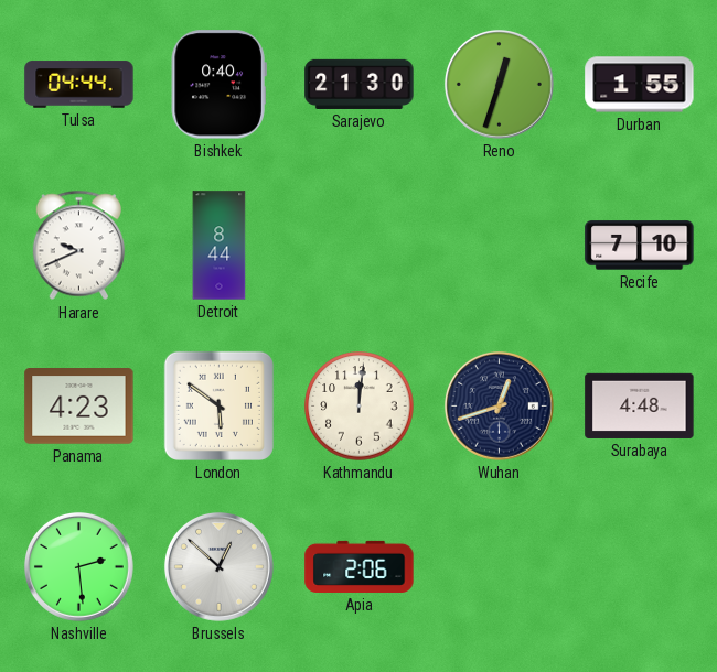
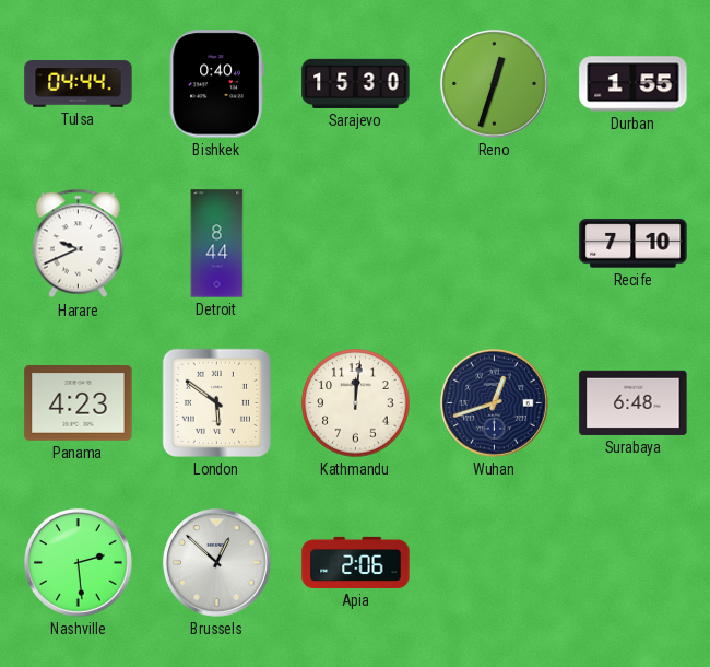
Sarajevo: 21:30 -> 15:30
Surabaya: 4:48 -> 6:48
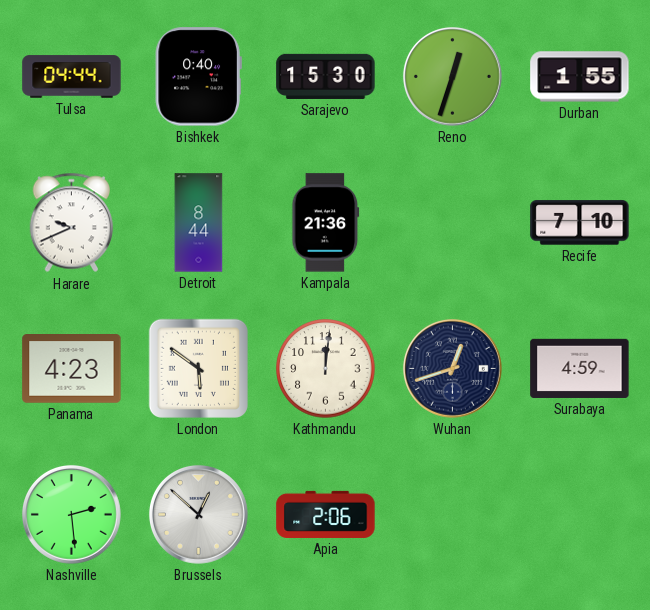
Kampala: none -> 21:36
Surabaya: 6:48 -> 4:59
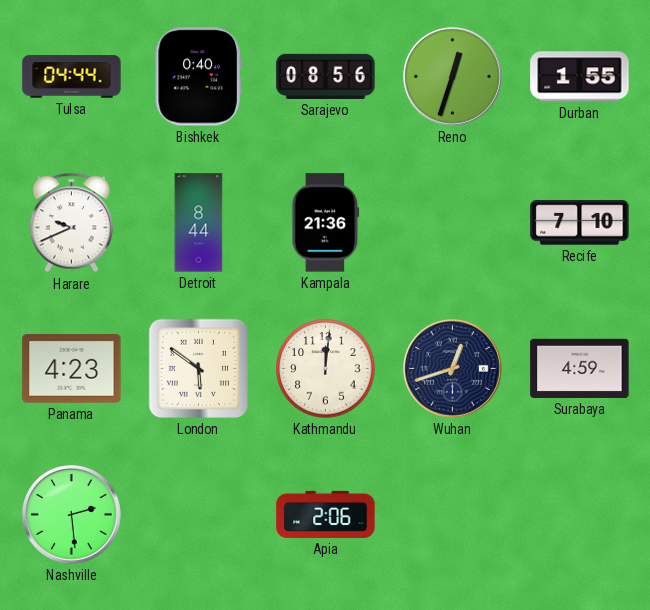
Sarajevo: 15:30 -> 08:56
Brussels: 12:52 -> none
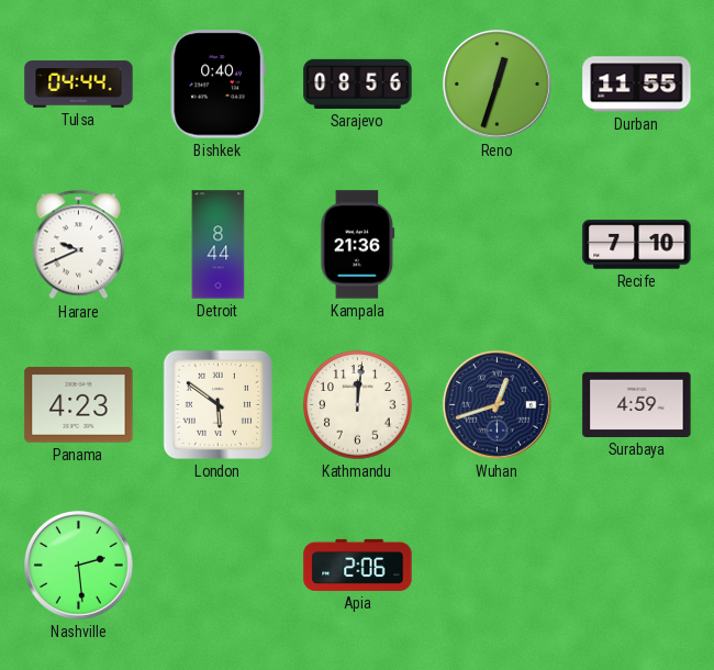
Durban: 1:55 -> 11:55
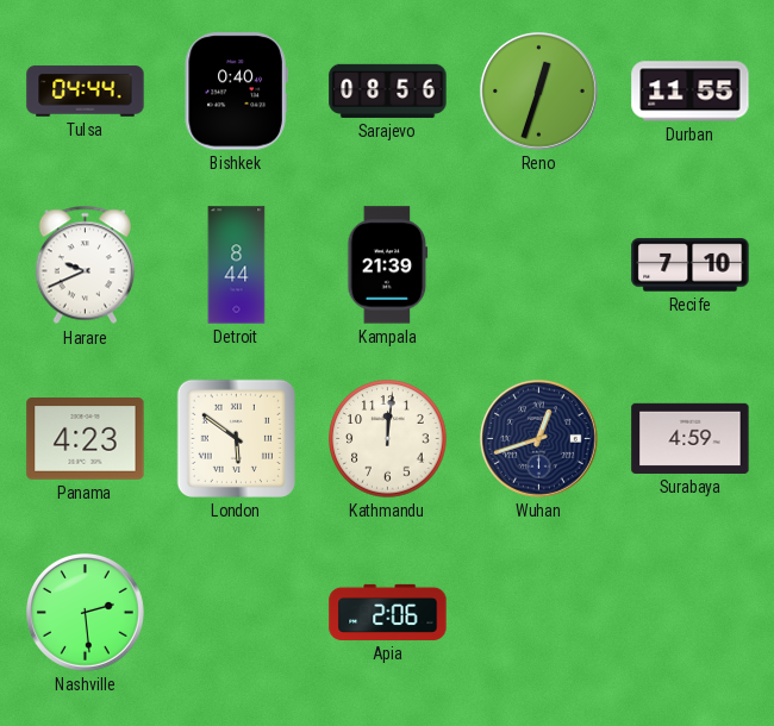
Kampala: 21:36 -> 21:39
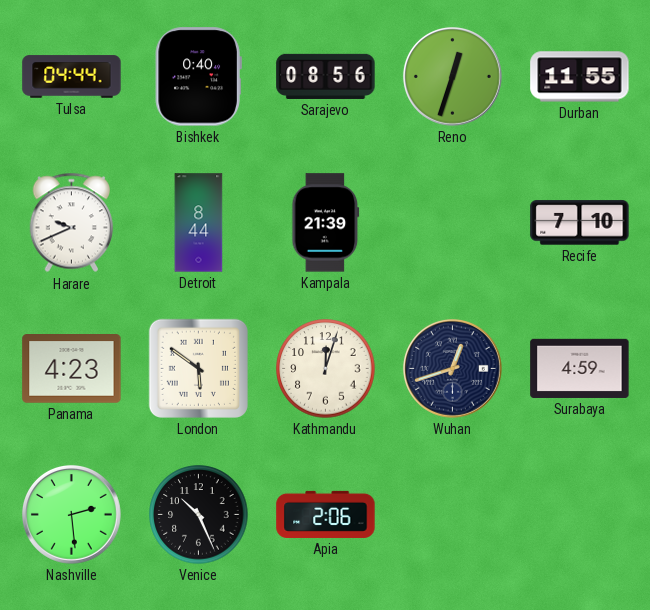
Kathmandu: 12:01 -> 12:03
Venice: none -> 10:26
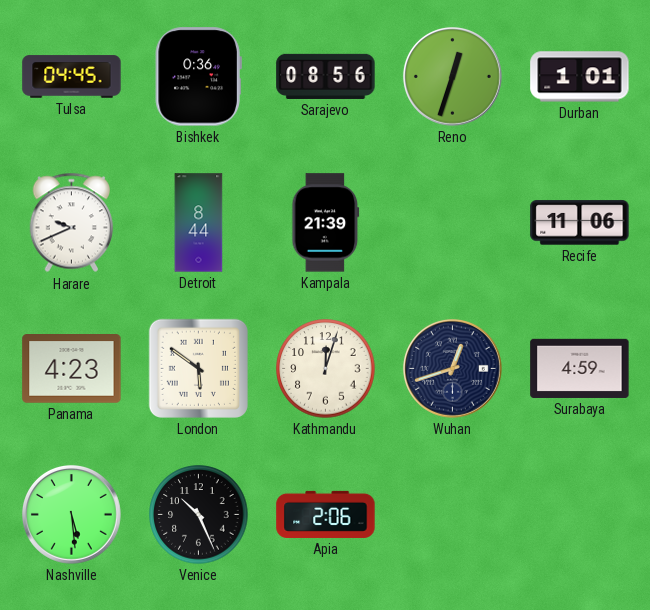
Tulsa: 04:44 -> 04:45
Bishkek: 0:40 -> 0:36
Durban: 11:55 -> 1:01
Recife: 7:10 -> 11:06
Nashville: 2:29 -> 5:29
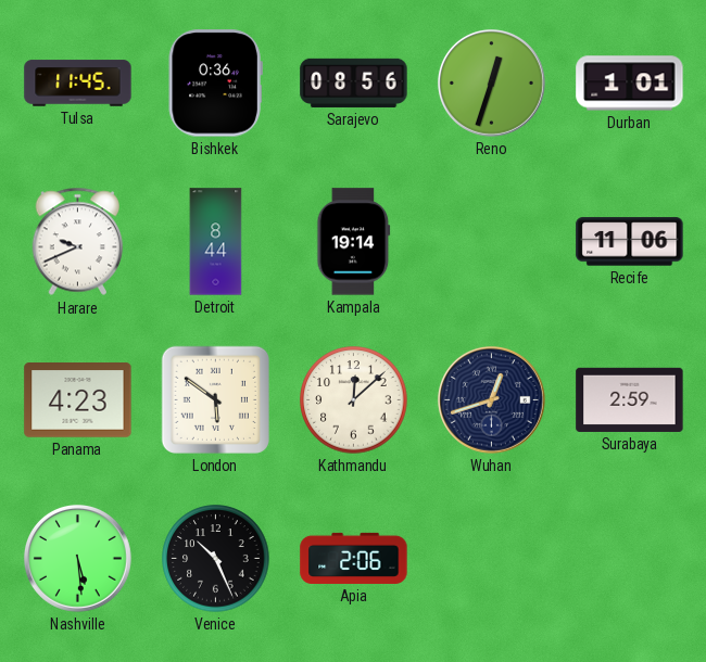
Tulsa: 04:45 -> 11:45
Kampala: 21:39 -> 19:14
Kathmandu: 12:03 -> 12:08
Surabaya: 4:59 -> 2:59
